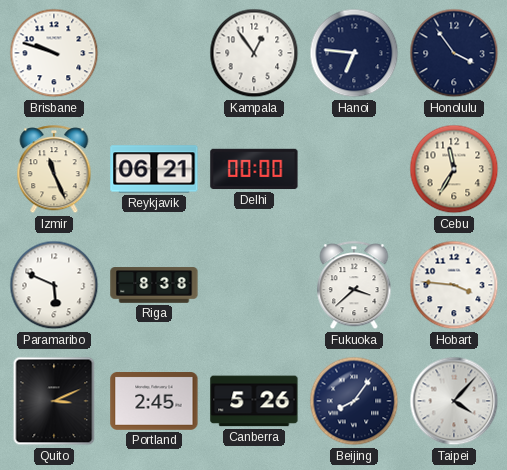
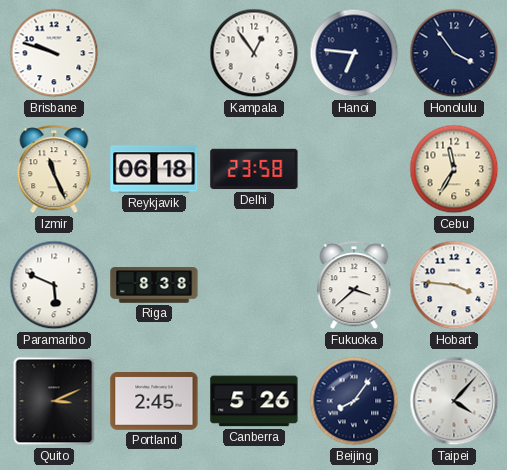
Reykjavik: 06:21 -> 06:18
Delhi: 00:00 -> 23:58
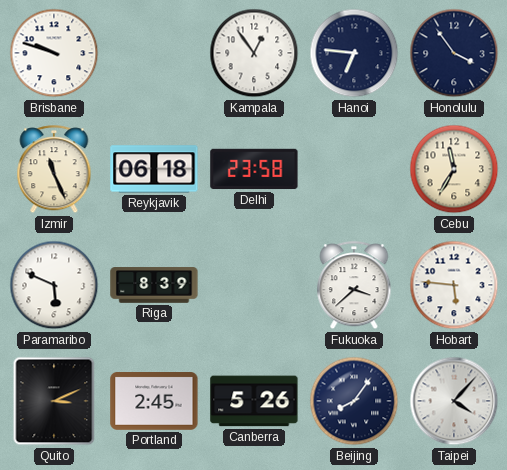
Riga: 8:38 -> 8:39
Hobart: 3:46 -> 5:46
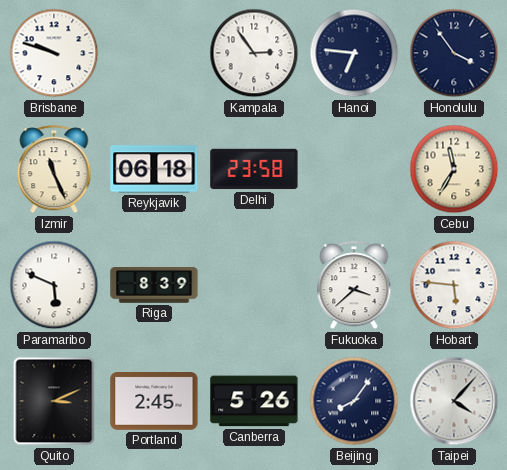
Kampala: 12:54 -> 2:54
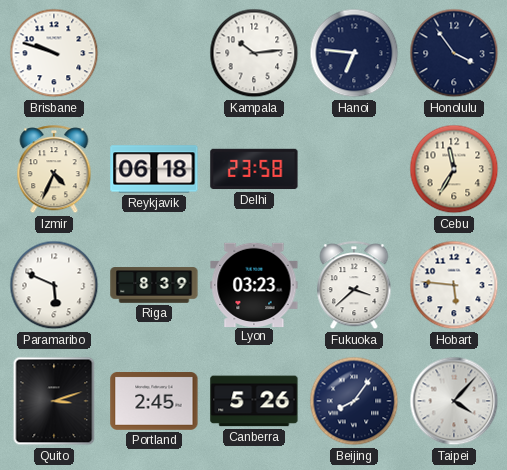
Kampala: 2:54 -> 10:14
Izmir: 11:26 -> 4:34
Lyon: none -> 03:23
Quito: 3:11 -> 3:12
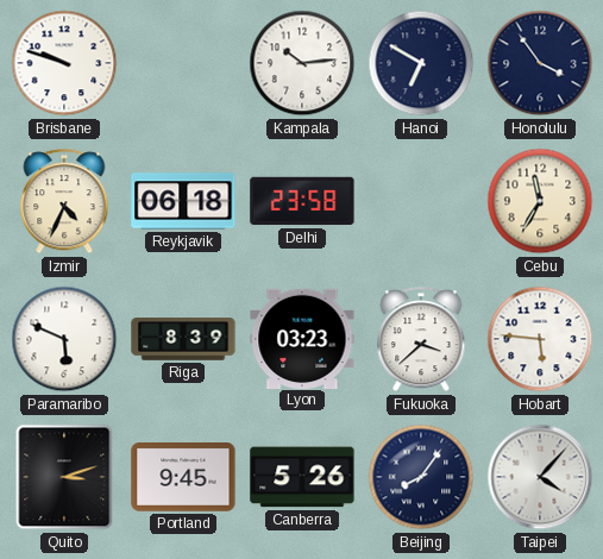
Hanoi: 6:46 -> 6:50
Portland: 2:45 -> 9:45
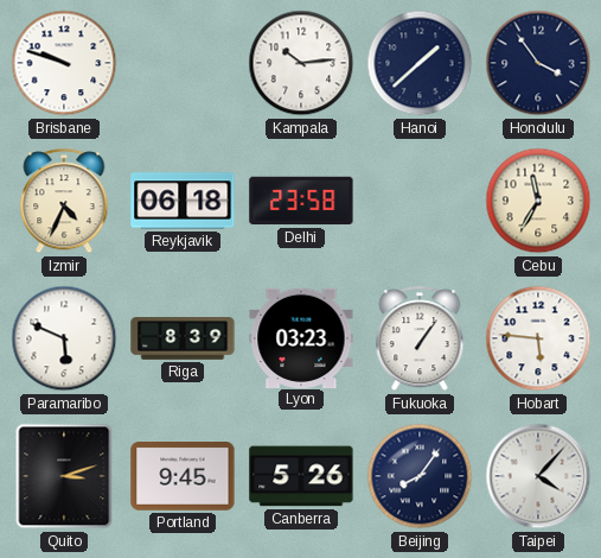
Hanoi: 6:50 -> 1:38
Fukuoka: 3:38 -> 1:06
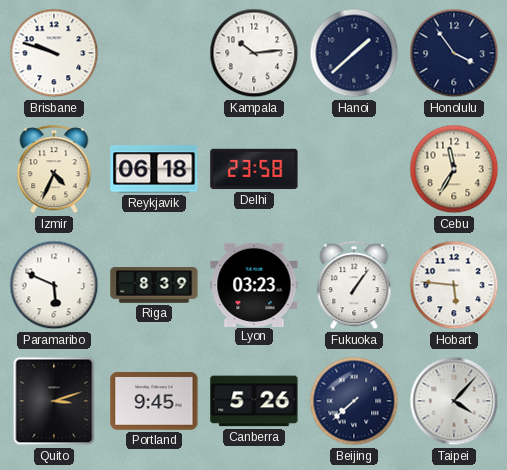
Beijing: 8:06 -> 7:38
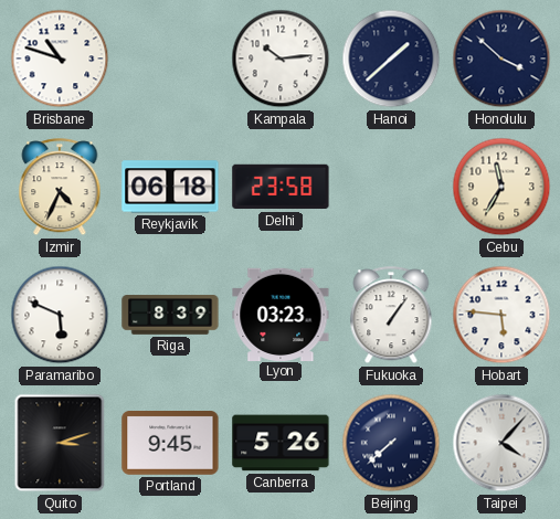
Brisbane: 9:48 -> 10:48
Honolulu: 3:54 -> 3:52
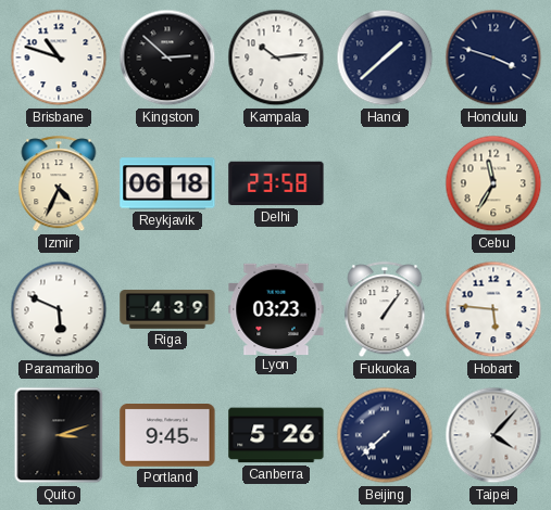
Kingston: none -> 2:52
Honolulu: 3:52 -> 3:48
Riga: 8:39 -> 4:39
